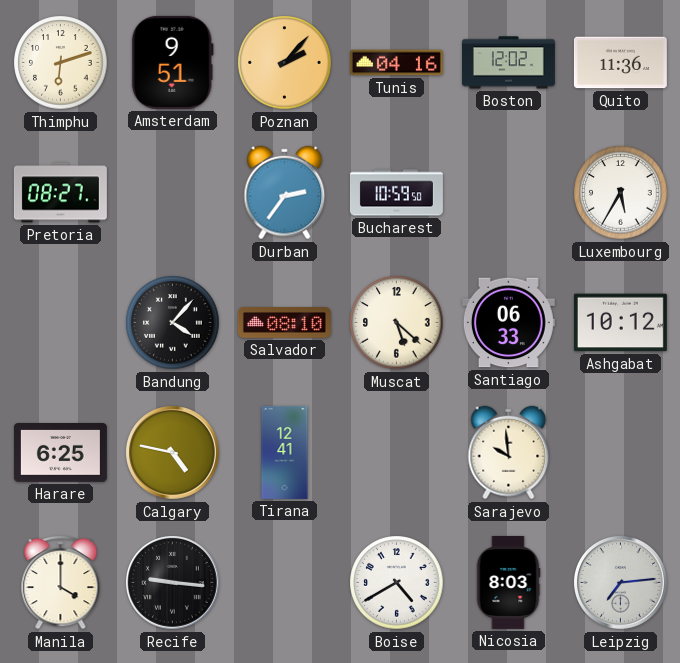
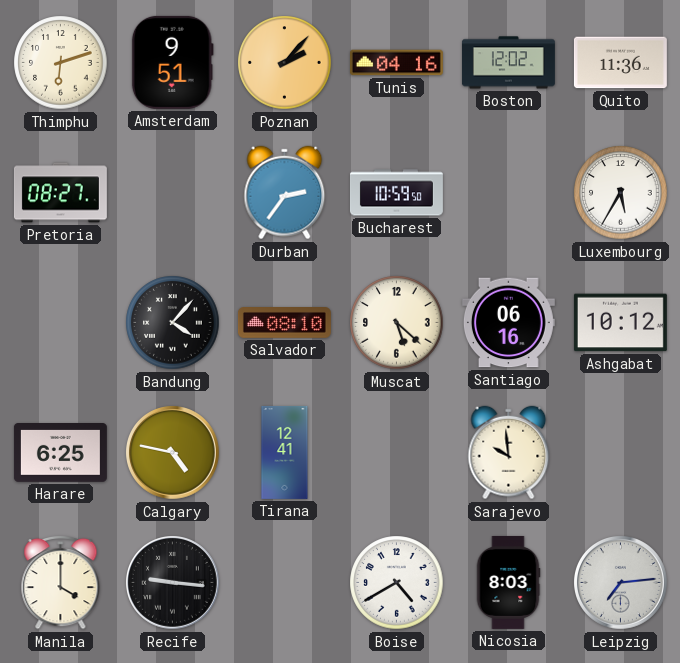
Santiago: 06:33 -> 06:16
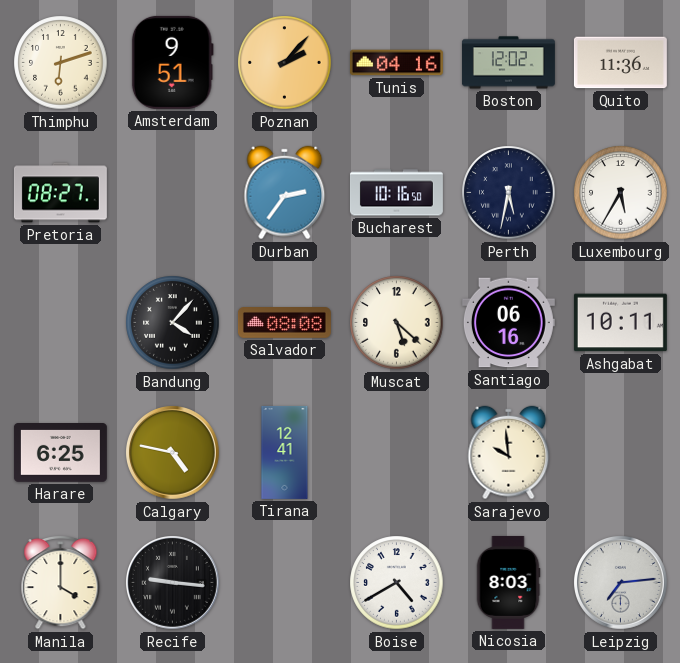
Bucharest: 10:59 -> 10:16
Perth: none -> 5:32
Salvador: 08:10 -> 08:08
Ashgabat: 10:12 -> 10:11
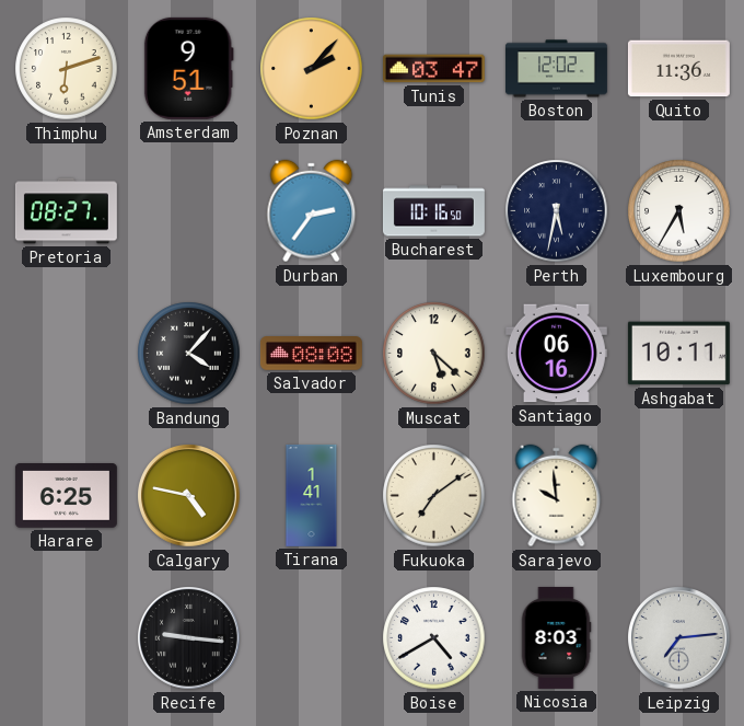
Tunis: 04:16 -> 03:47
Tirana: 12:41 -> 1:41
Fukuoka: none -> 7:09
Manila: 4:00 -> none
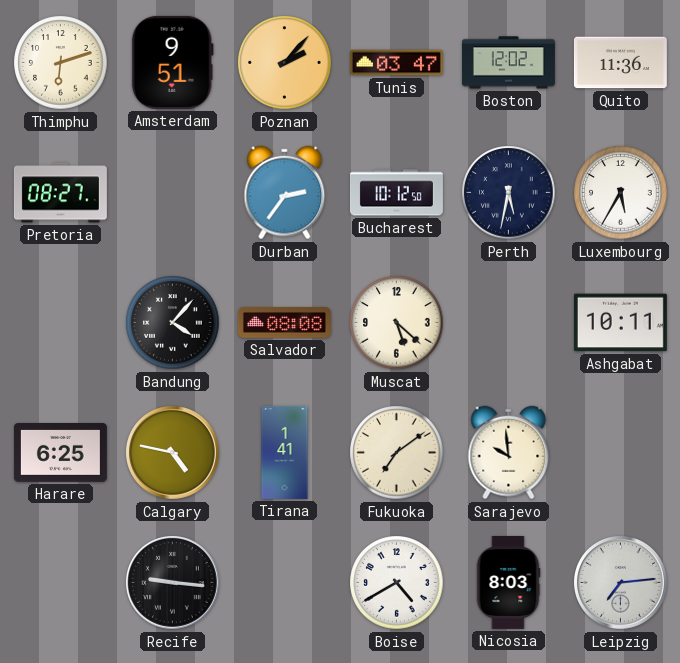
Bucharest: 10:16 -> 10:12
Santiago: 06:16 -> none
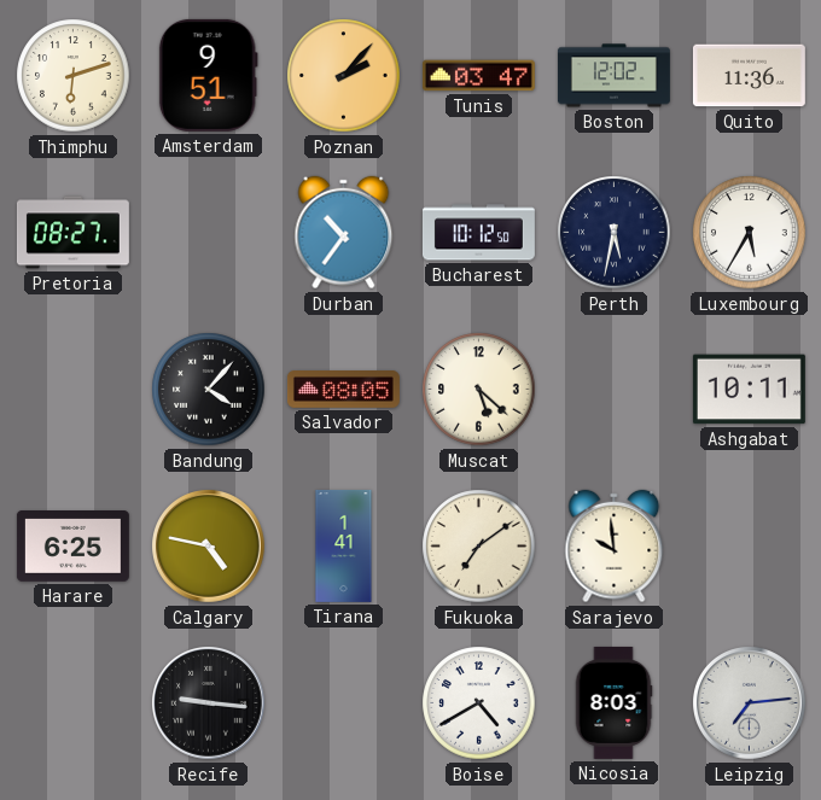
Durban: 2:36 -> 10:36
Salvador: 08:08 -> 08:05
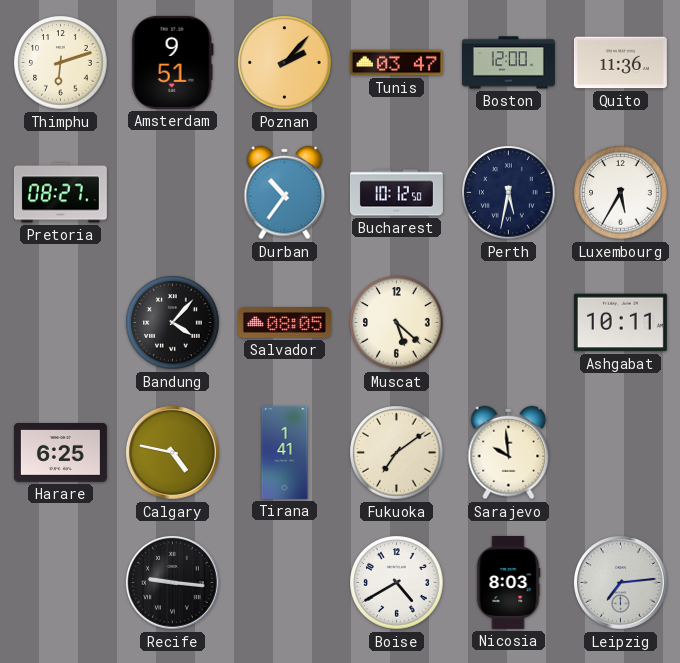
Boston: 12:02 -> 12:00
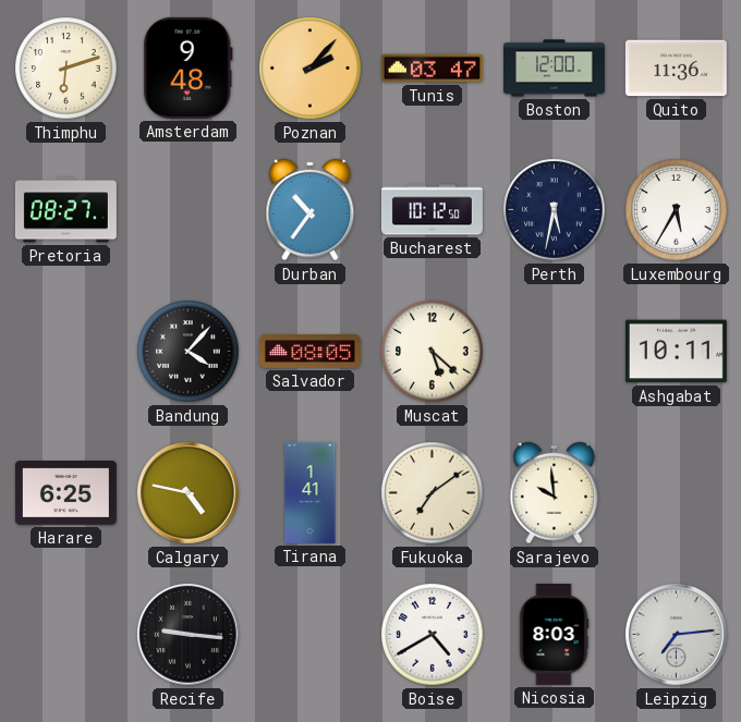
Amsterdam: 9:51 -> 9:48
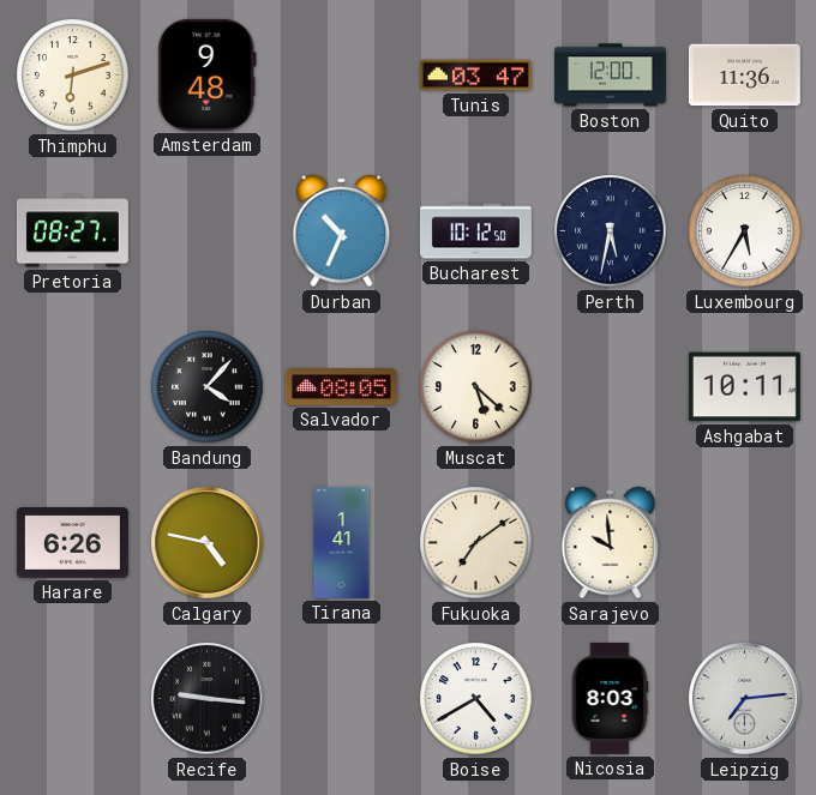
Poznan: 2:07 -> none
Durban: 10:36 -> 10:34
Harare: 6:25 -> 6:26
